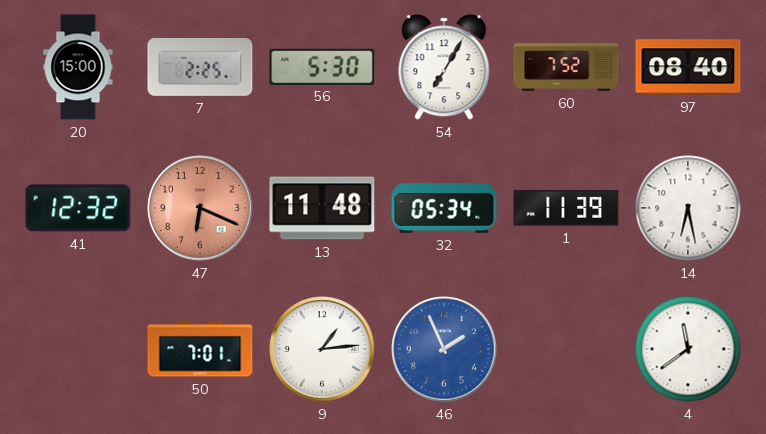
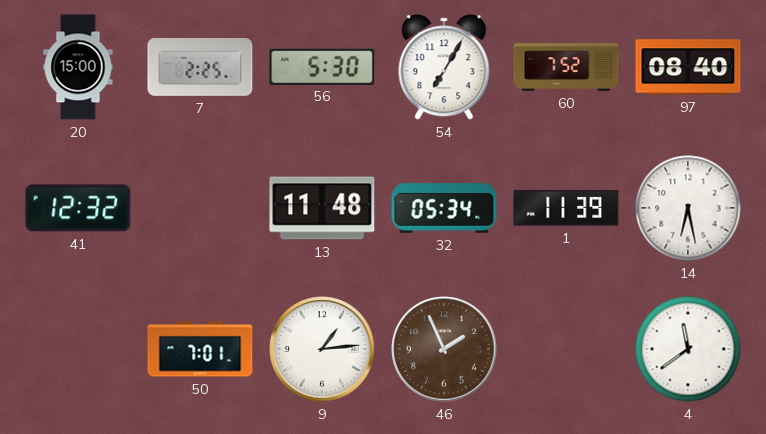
47: 6:19 -> none
46 dial: blue -> brown
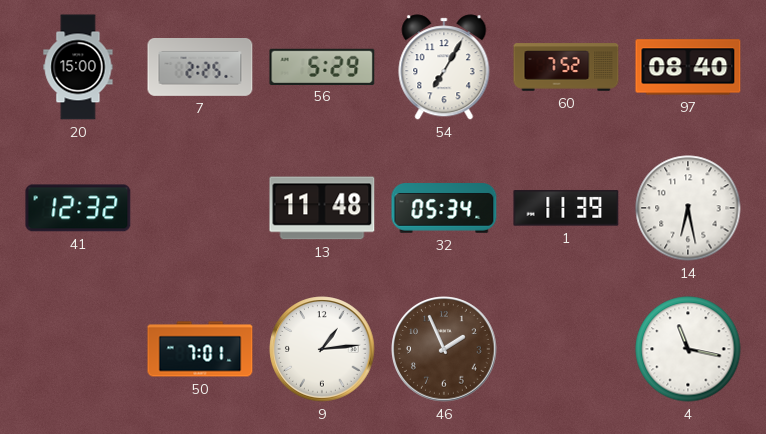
56: 5:30 -> 5:29
4: 11:39 -> 11:17
